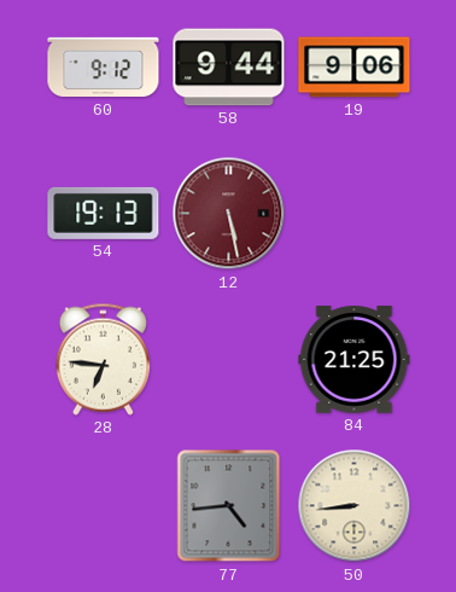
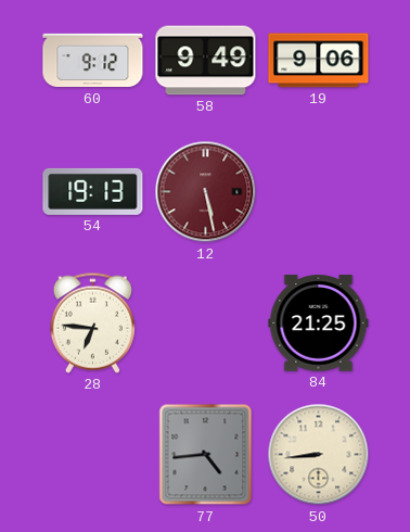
58: 9:44 -> 9:49
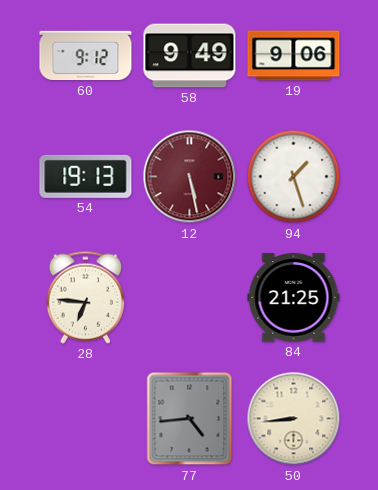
94: none -> 1:27
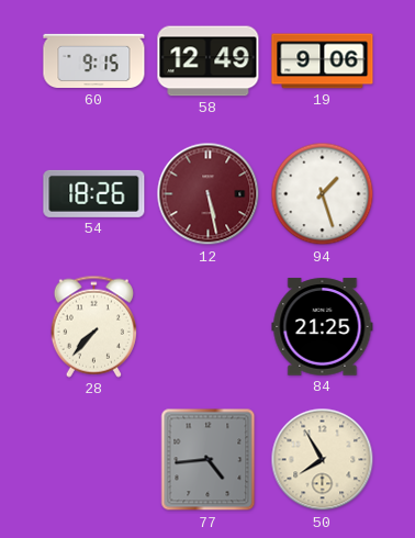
60: 9:12 -> 9:15
58: 9:49 -> 12:49
54: 19:13 -> 18:26
28: 6:46 -> 7:37
50: 8:44 -> 7:55
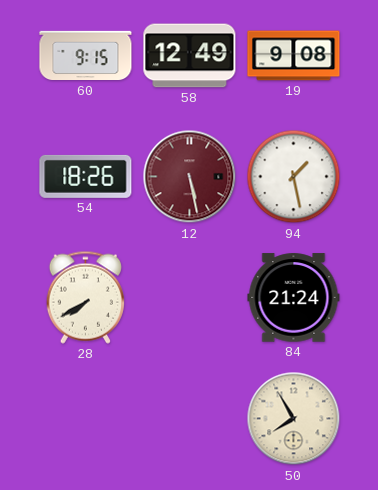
19: 9:06 -> 9:08
94: 1:27 -> 1:28
28: 7:37 -> 7:40
84: 21:25 -> 21:24
77: 4:44 -> none
